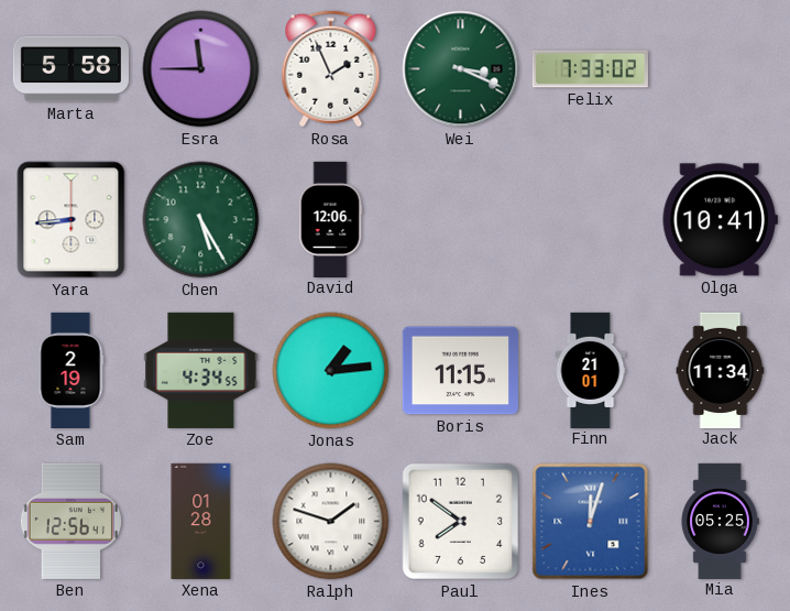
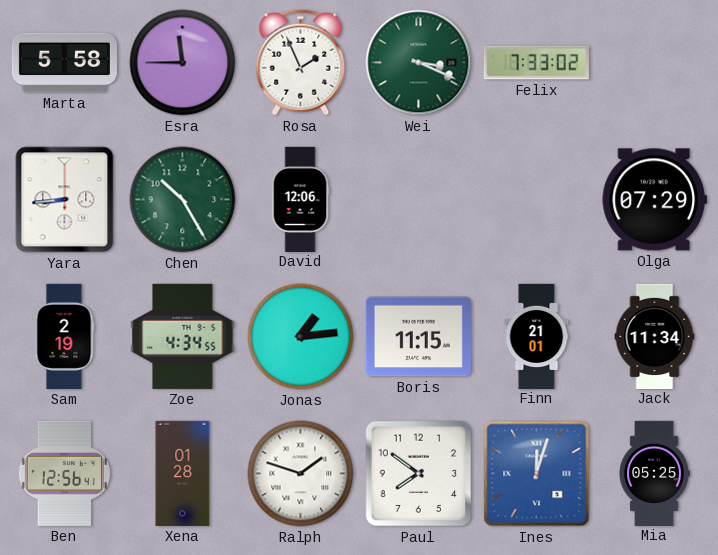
Chen: 5:25 -> 10:25
Olga: 10:41 -> 07:29
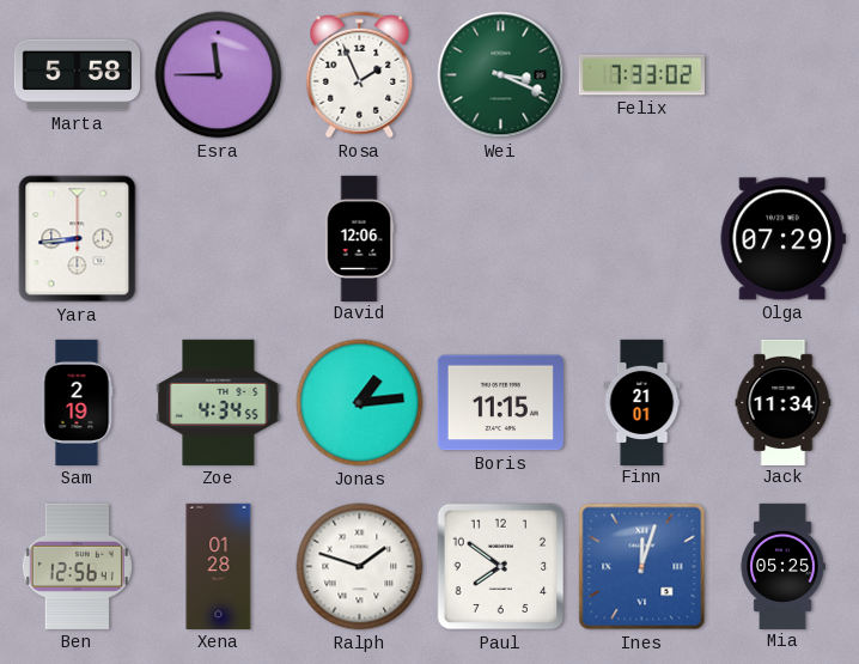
Chen: 10:25 -> none
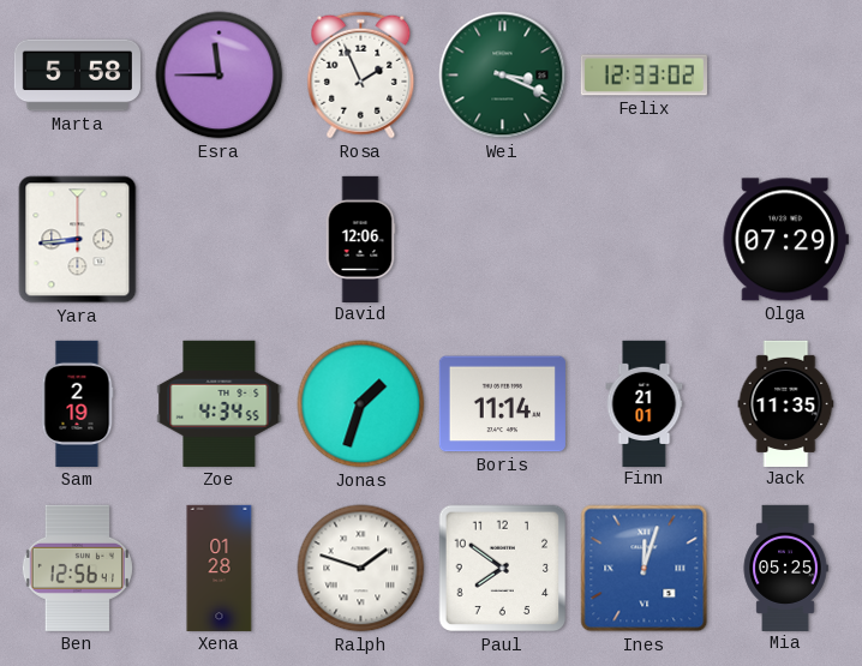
Felix: 7:33 -> 12:33
Jonas: 1:14 -> 1:33
Boris: 11:15 -> 11:14
Jack: 11:34 -> 11:35
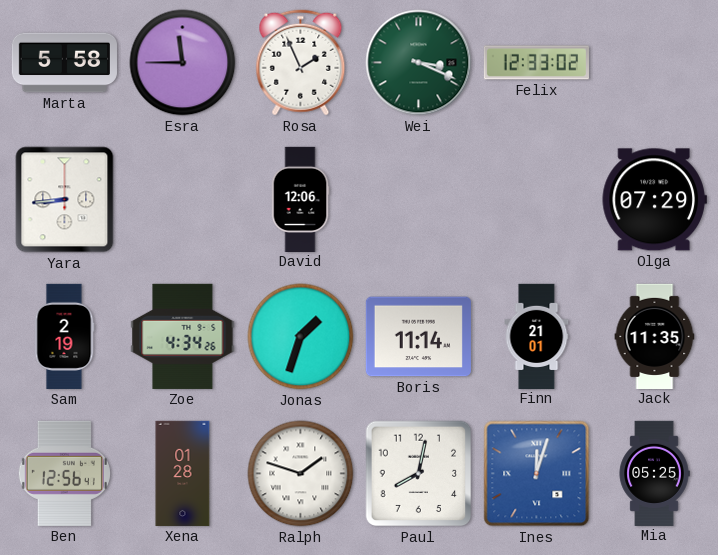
Zoe: 4:34:55 -> 4:34:26
Paul: 7:51 -> 8:02
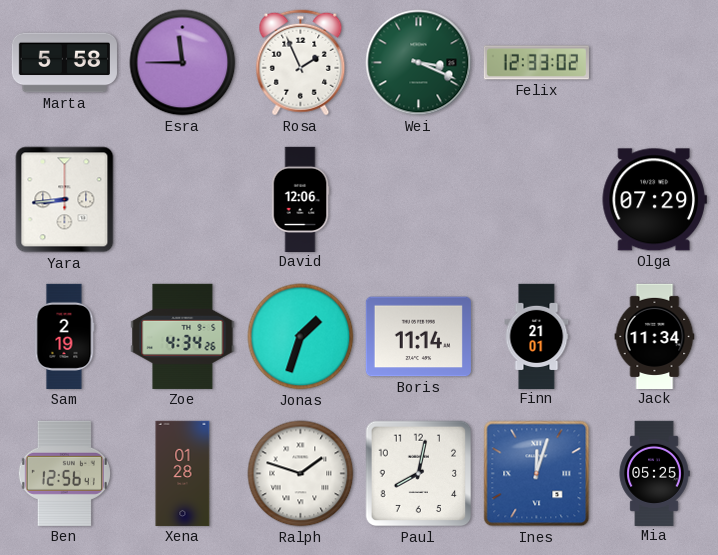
Jack: 11:35 -> 11:34
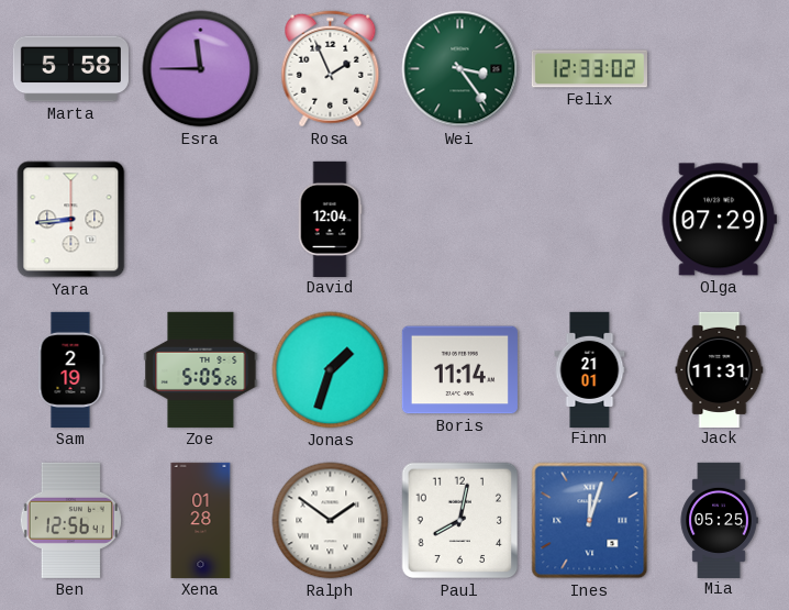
Wei: 3:19 -> 3:24
David: 12:06 -> 12:04
Zoe: 4:34 -> 5:05
Jack: 11:34 -> 11:31
Ralph: 1:48 -> 1:51
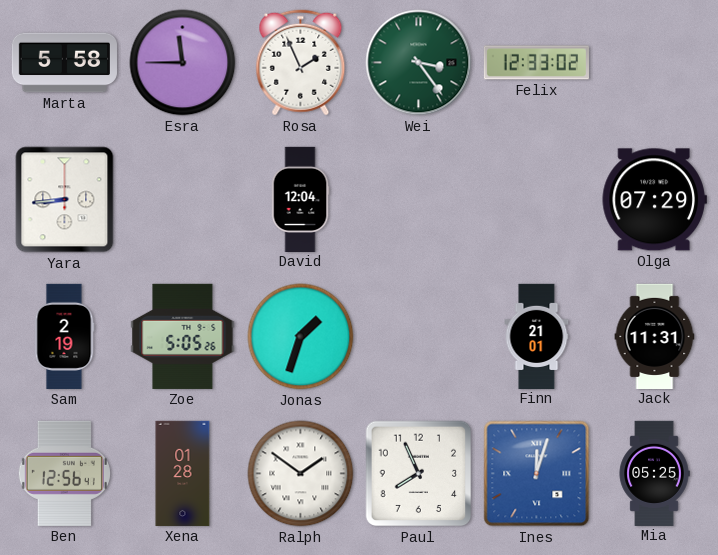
Boris: 11:14 -> none
Paul: 8:02 -> 7:56
